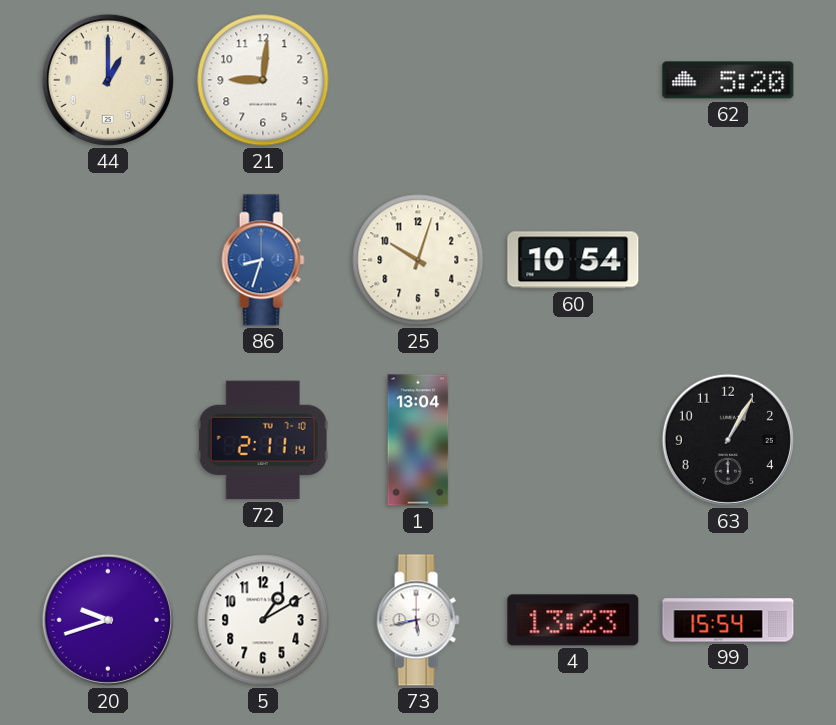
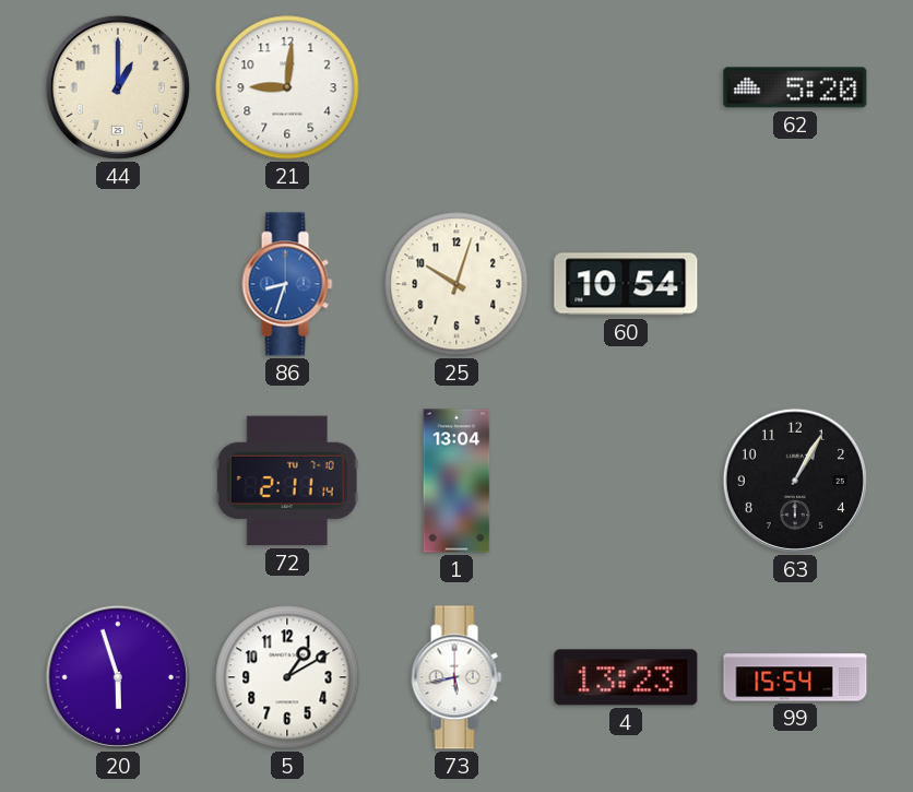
20: 9:42 -> 5:57
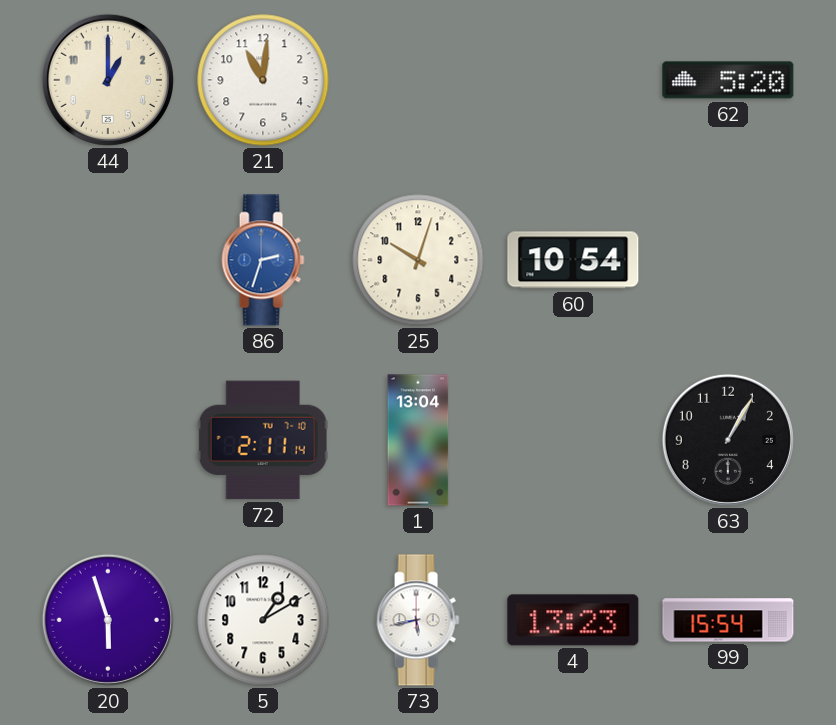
21: 9:01 -> 11:01
86: 8:33 -> 2:33
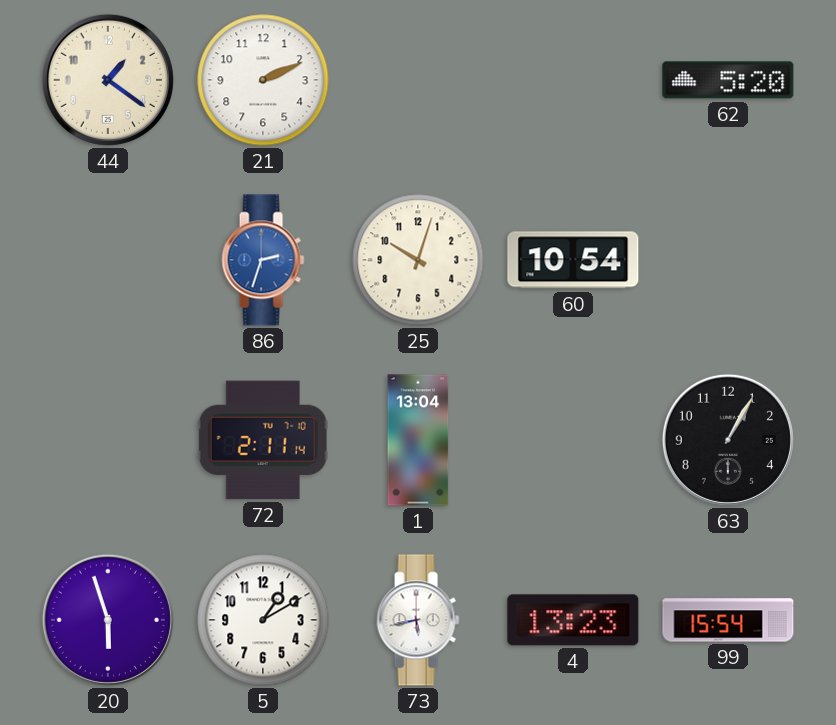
44: 1:00 -> 1:21
21: 11:01 -> 2:11
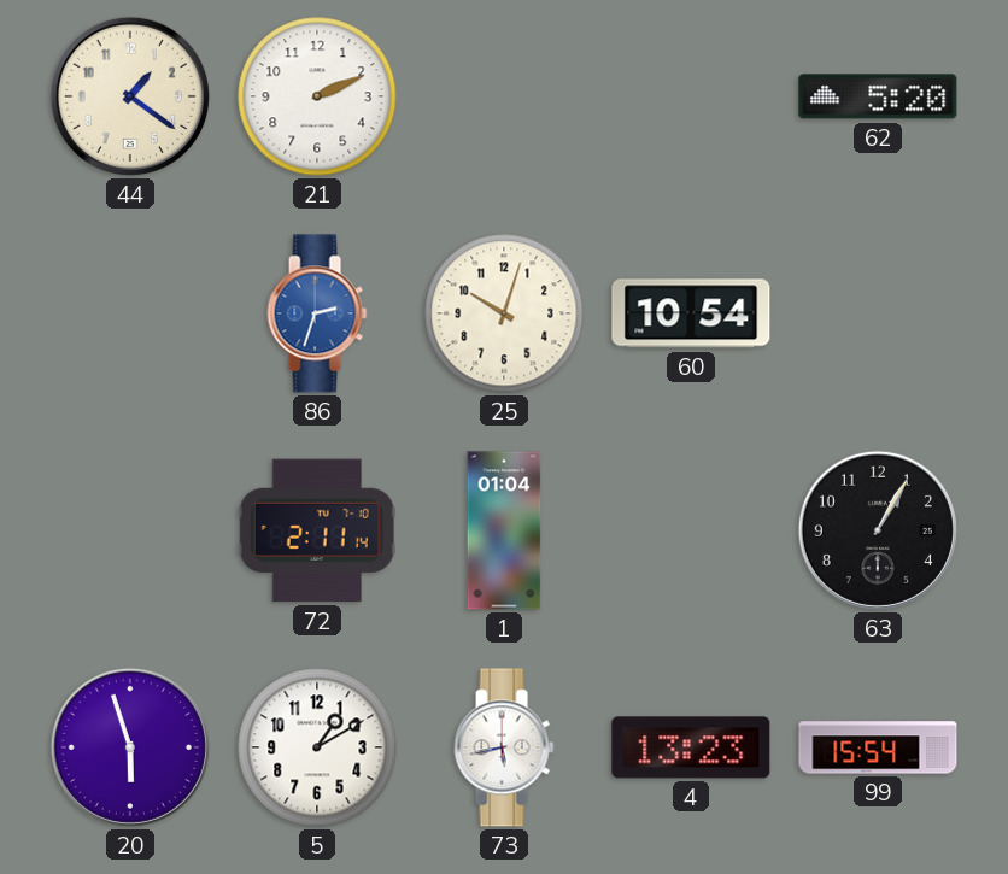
1: 13:04 -> 01:04
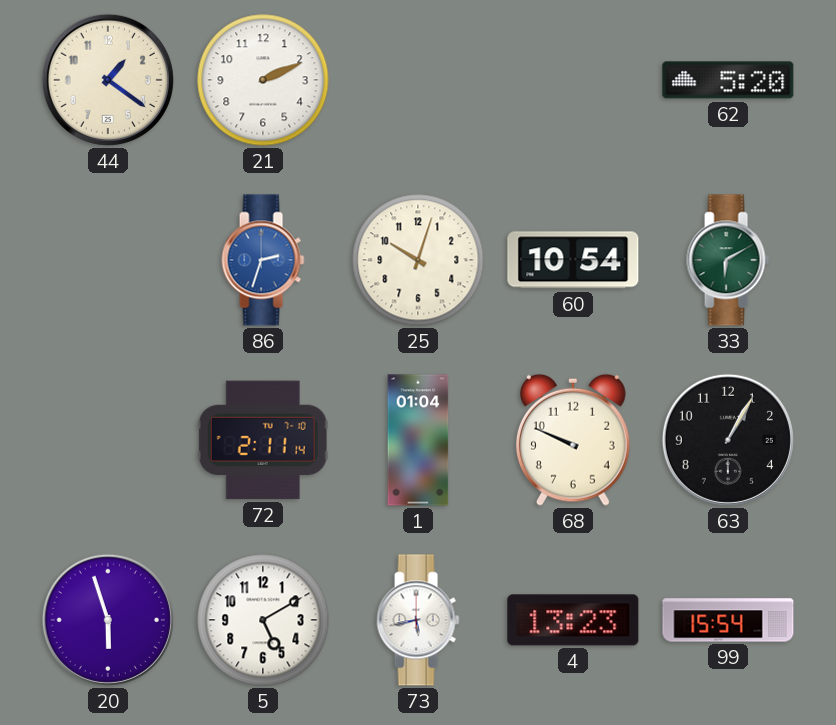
33: none -> 6:10
68: none -> 9:49
5: 1:10 -> 5:10
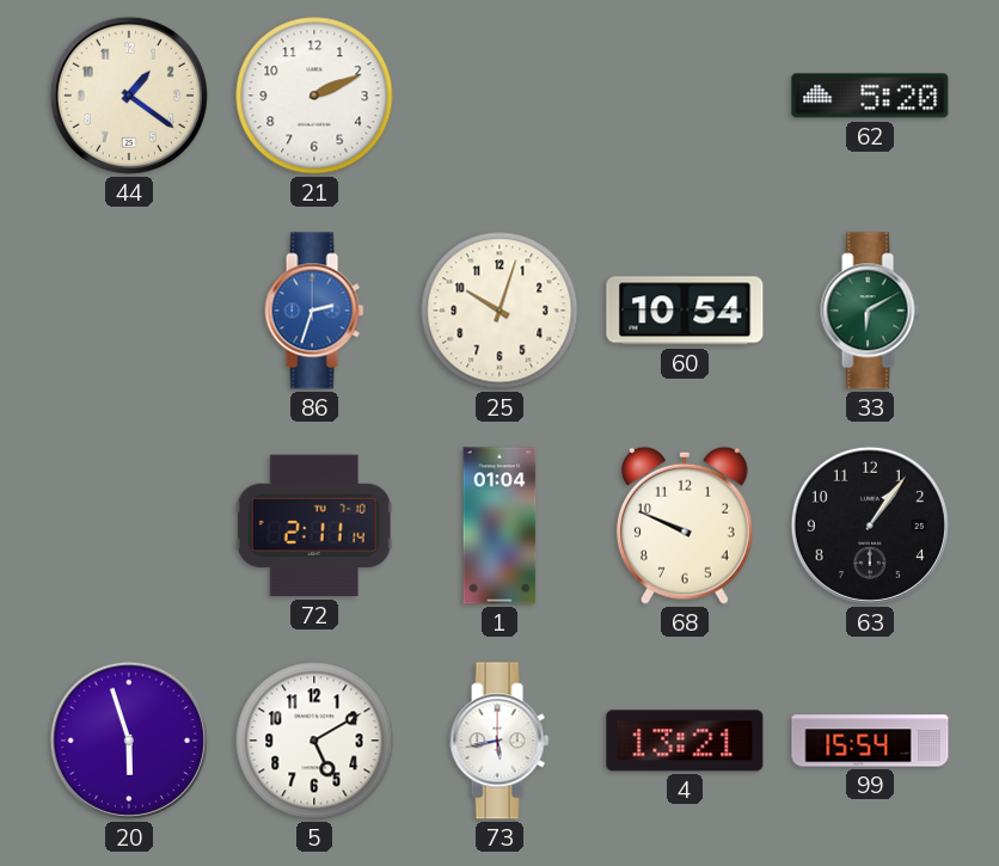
63: 1:05 -> 1:06
4: 13:23 -> 13:21
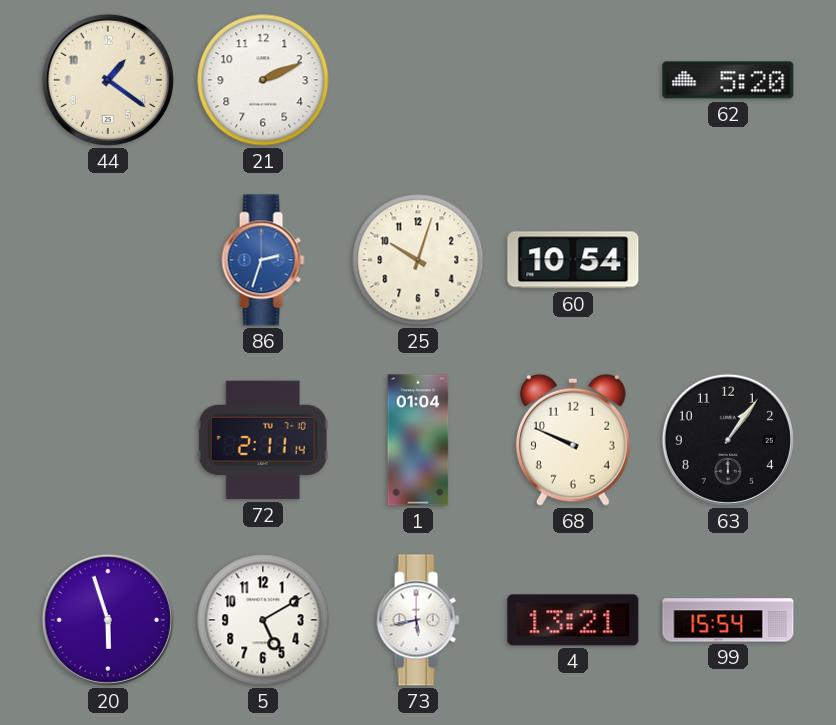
33: 6:10 -> none
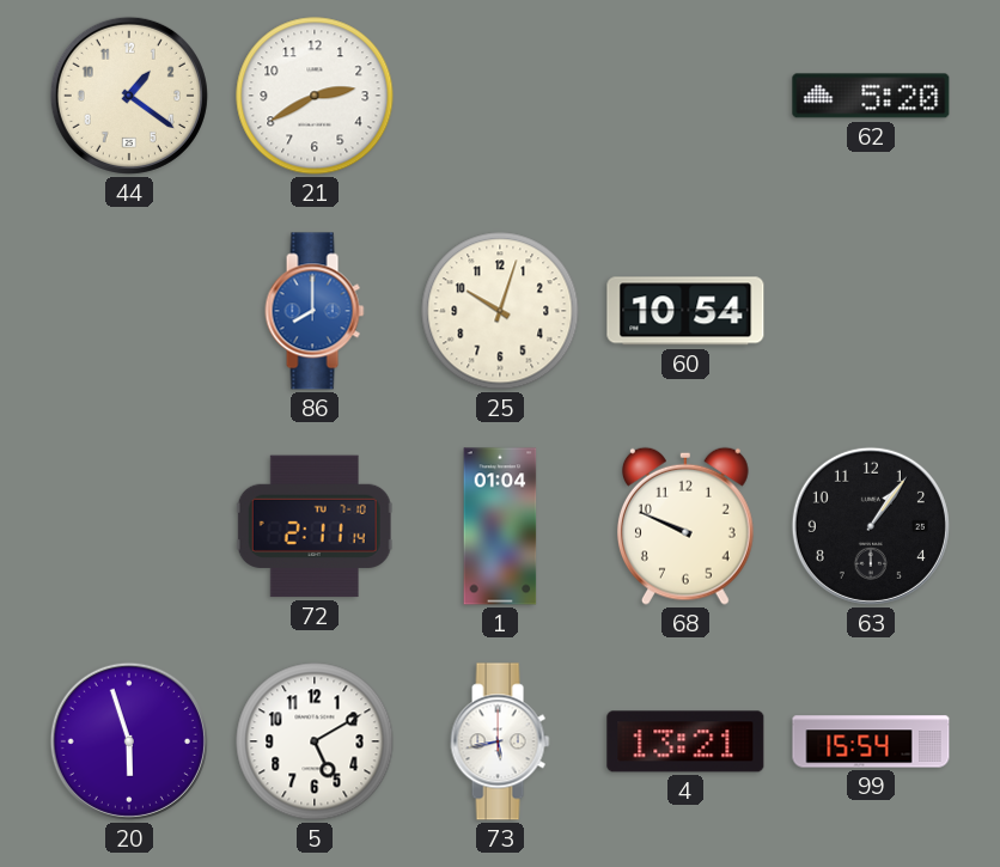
21: 2:11 -> 2:40
86: 2:33 -> 8:00
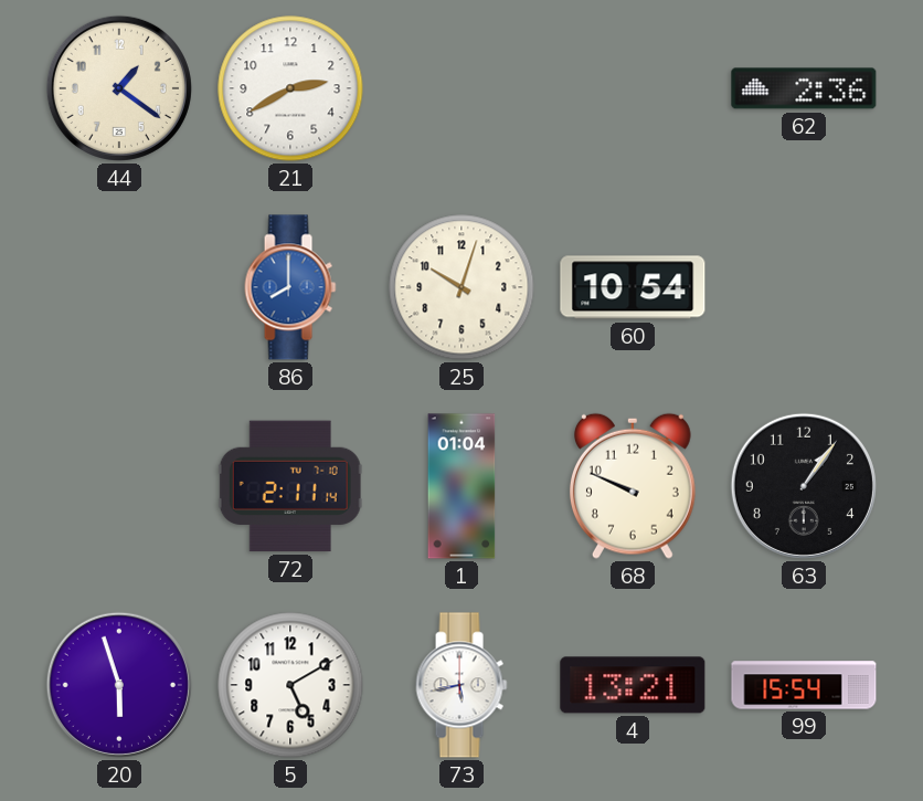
62: 5:20 -> 2:36
